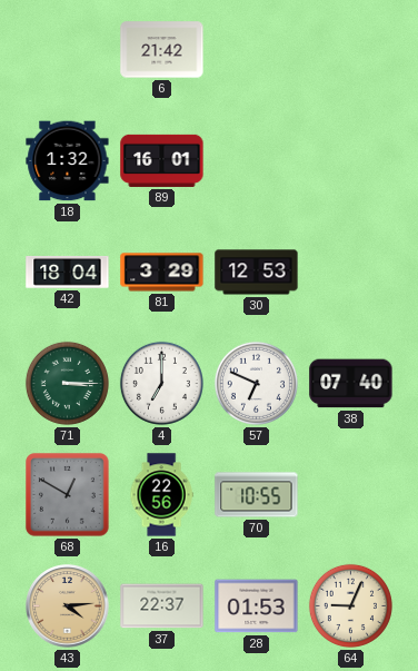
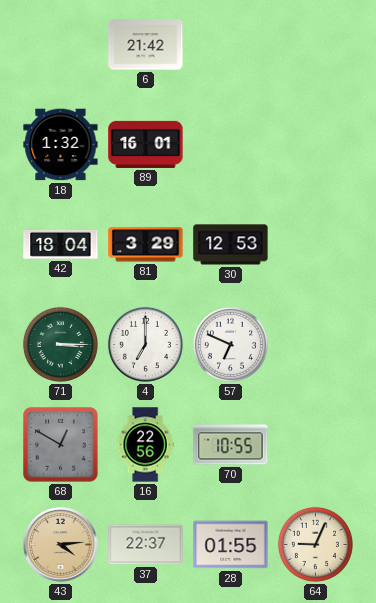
38: 07:40 -> none
28: 01:53 -> 01:55
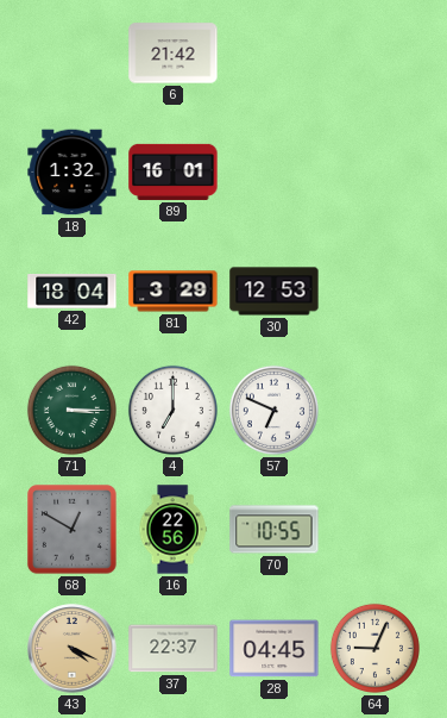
43: 4:14 -> 4:19
28: 01:55 -> 04:45
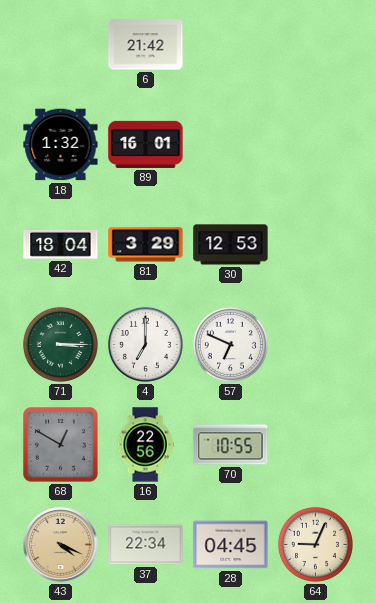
37: 22:37 -> 22:34
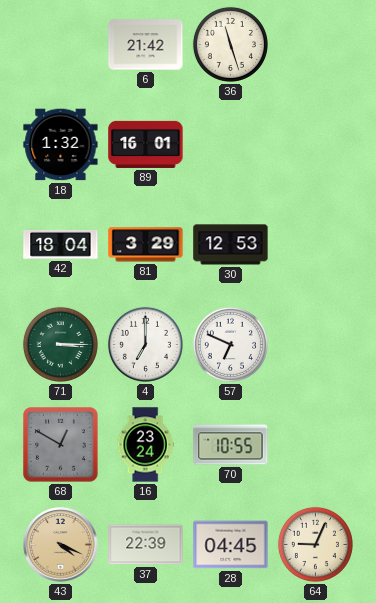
36: none -> 11:27
16: 22:56 -> 23:24
37: 22:34 -> 22:39
